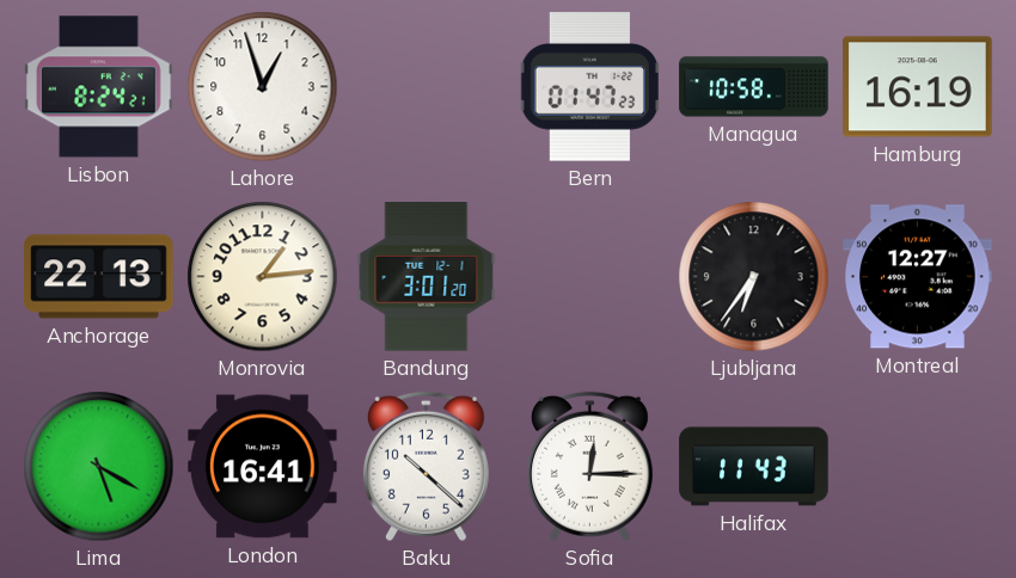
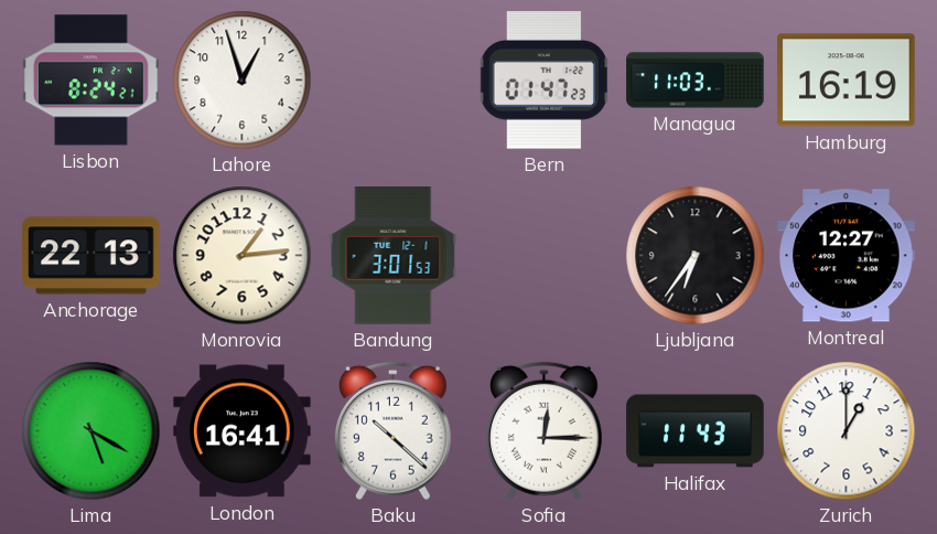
Managua: 10:58 -> 11:03
Bandung: 3:01:20 -> 3:01:53
Zurich: none -> 1:00
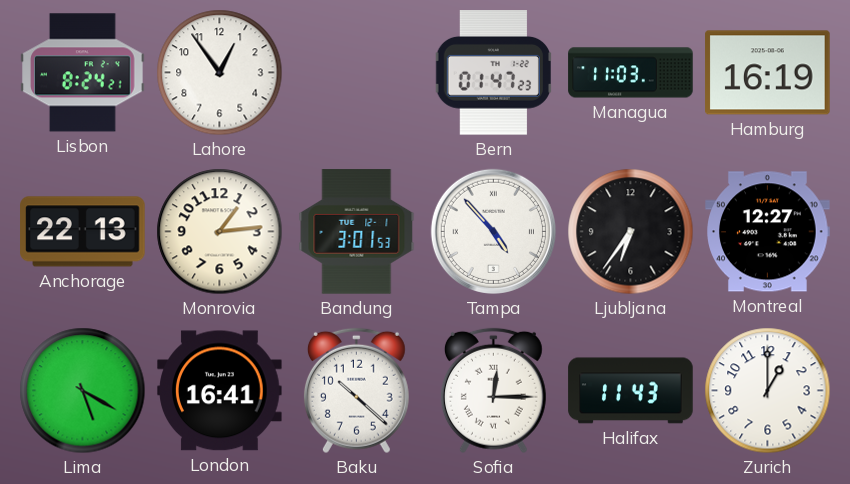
Lahore: 12:57 -> 12:54
Tampa: none -> 4:53
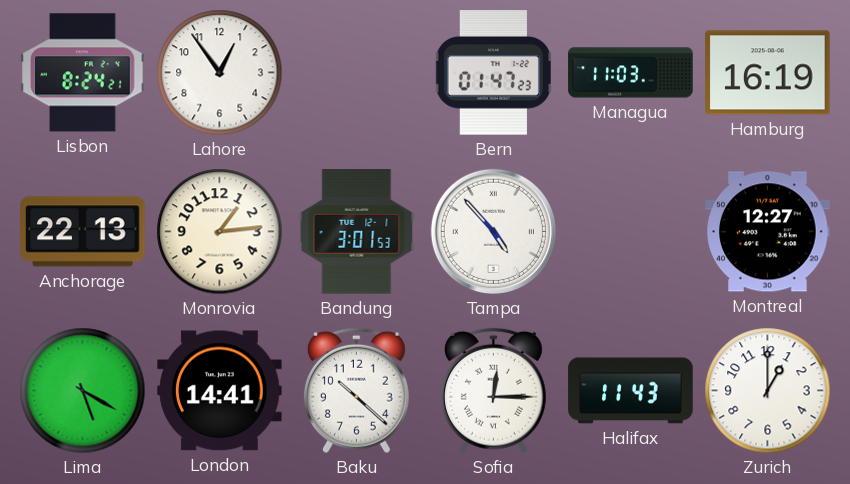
Ljubljana: 6:36 -> none
London: 16:41 -> 14:41
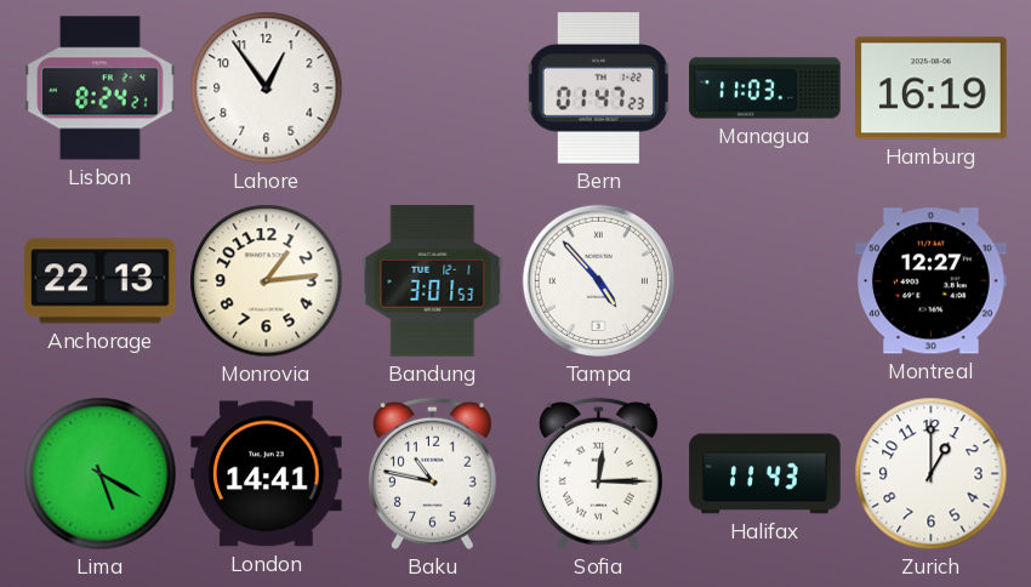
Baku: 10:22 -> 10:47
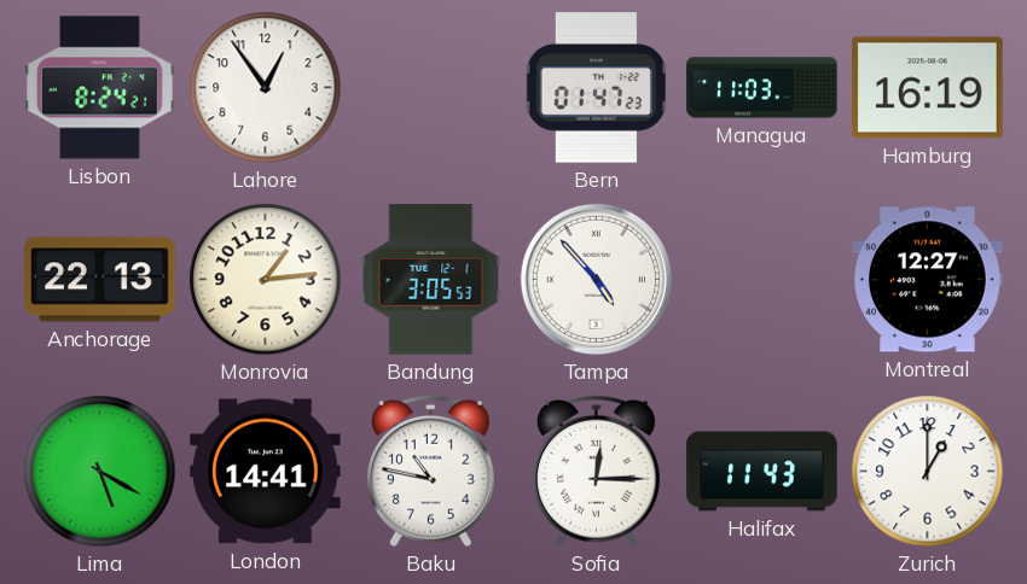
Bandung: 3:01 -> 3:05
